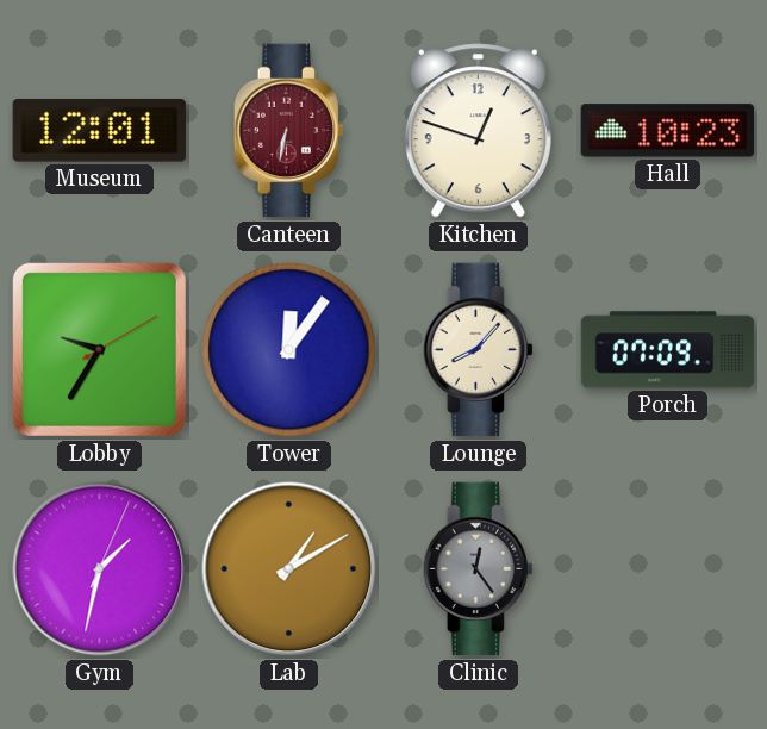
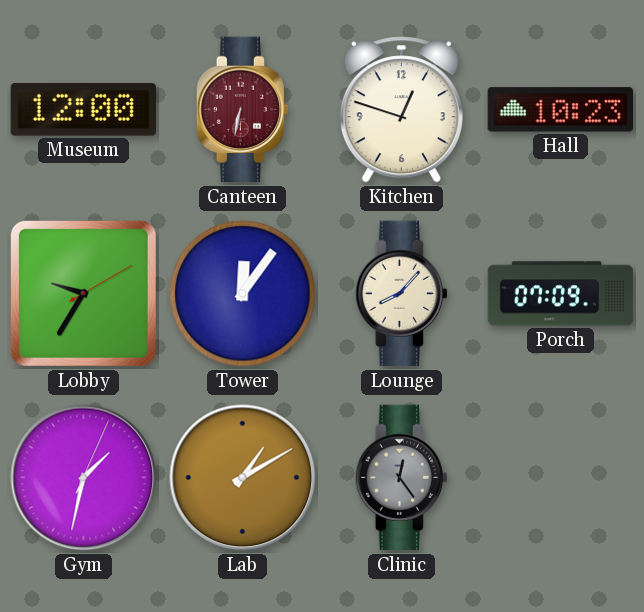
Museum: 12:01 -> 12:00
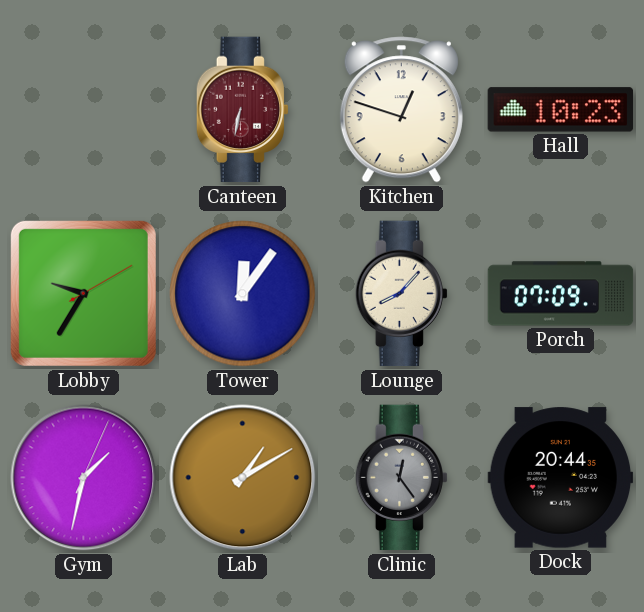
Museum: 12:00 -> none
Dock: none -> 20:44
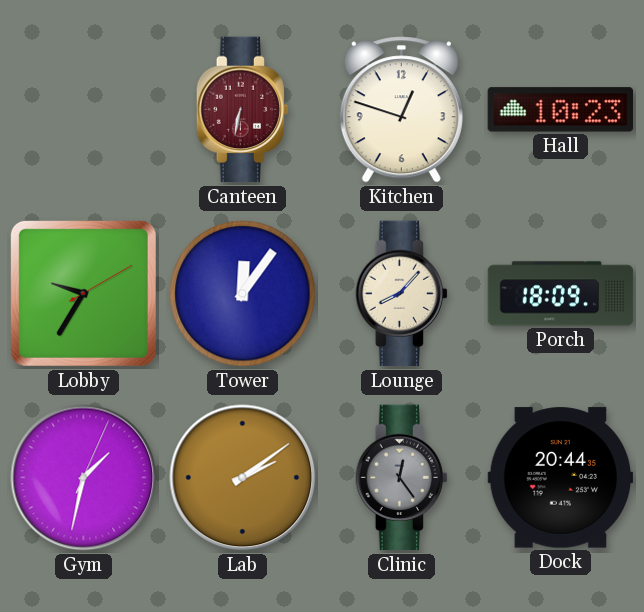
Porch: 07:09 -> 18:09
Lab: 1:10 -> 2:09
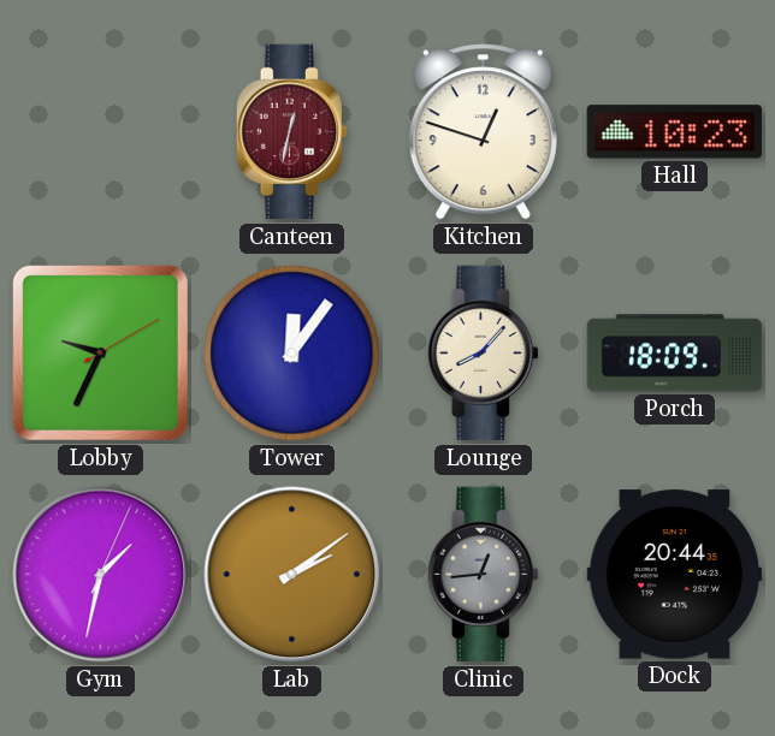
Canteen: 6:32 -> 12:32
Lobby: 9:35 -> 9:34
Clinic: 12:24 -> 12:44
